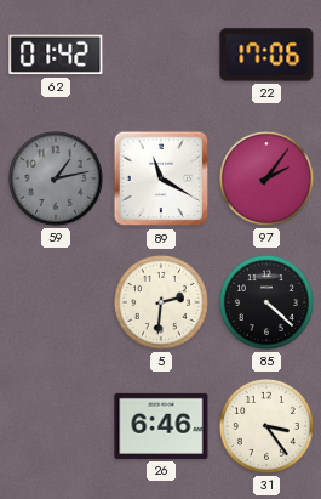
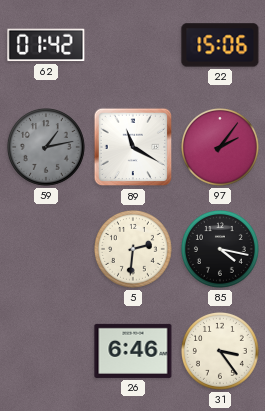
22: 17:06 -> 15:06
85: 4:22 -> 4:17
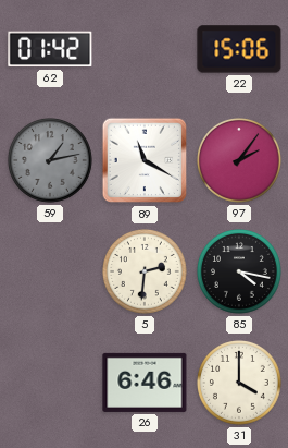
31: 3:24 -> 4:00
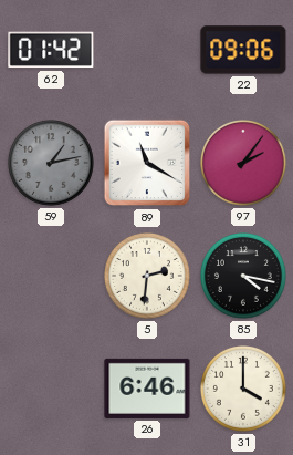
22: 15:06 -> 09:06
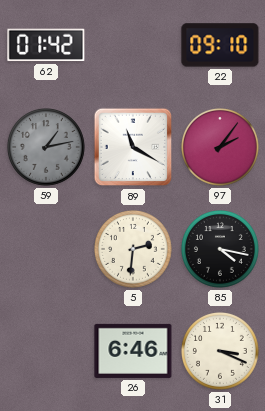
22: 09:06 -> 09:10
31: 4:00 -> 3:19
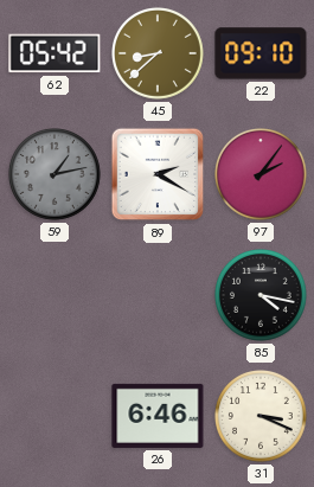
62: 01:42 -> 05:42
45: none -> 8:38
89: 11:20 -> 2:20
5: 2:31 -> none
